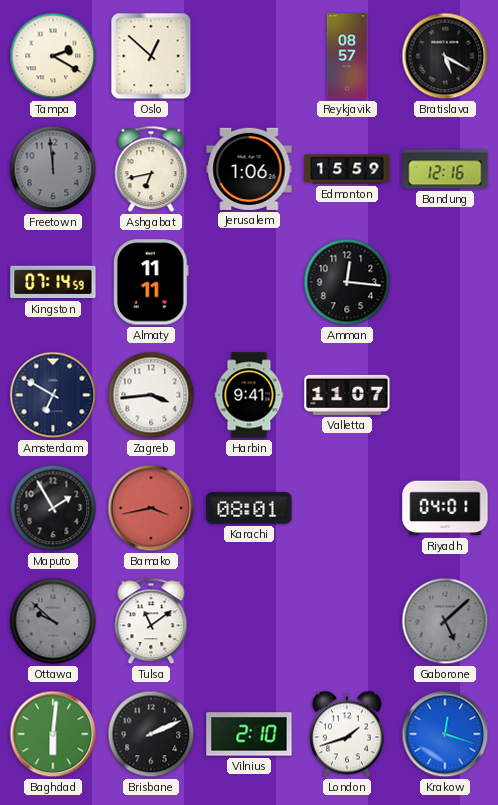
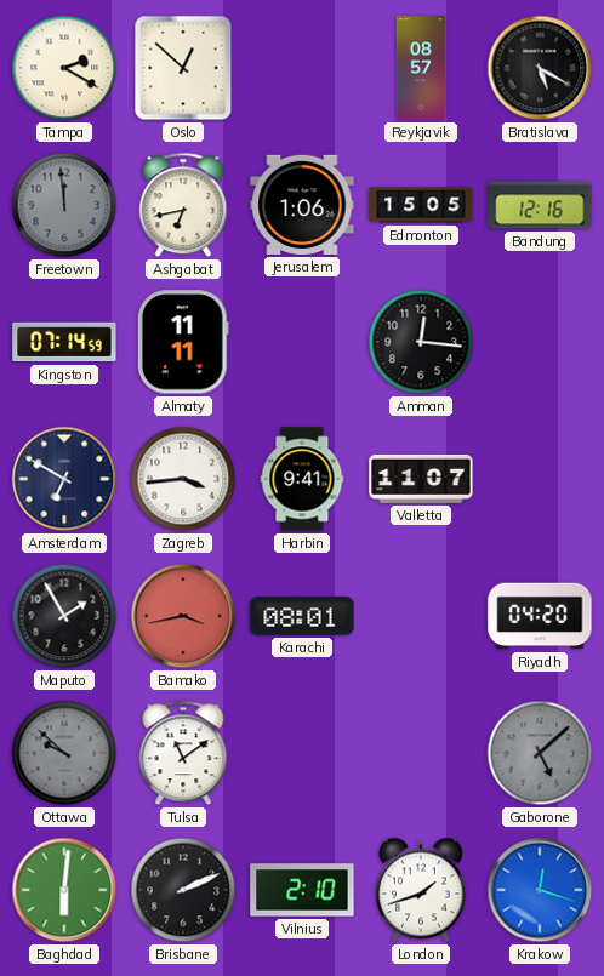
Edmonton: 15:59 -> 15:05
Riyadh: 04:01 -> 04:20
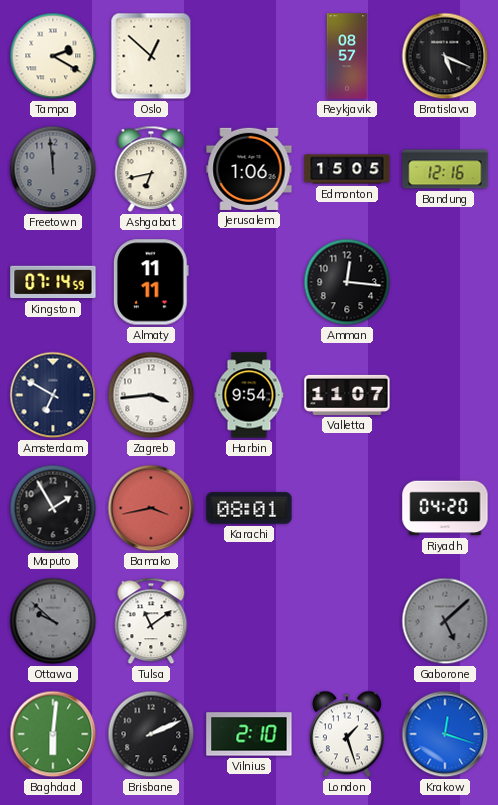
Bratislava: 5:20 -> 5:19
Harbin: 9:41 -> 9:54
London: 1:42 -> 1:27
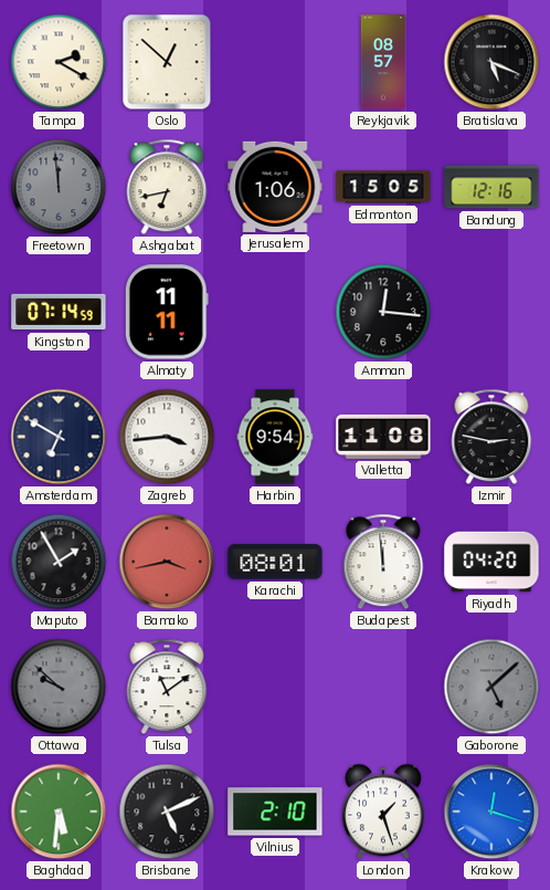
Valletta: 11:07 -> 11:08
Izmir: none -> 2:47
Budapest: none -> 11:59
Baghdad: 6:01 -> 5:31
Brisbane: 2:11 -> 5:11
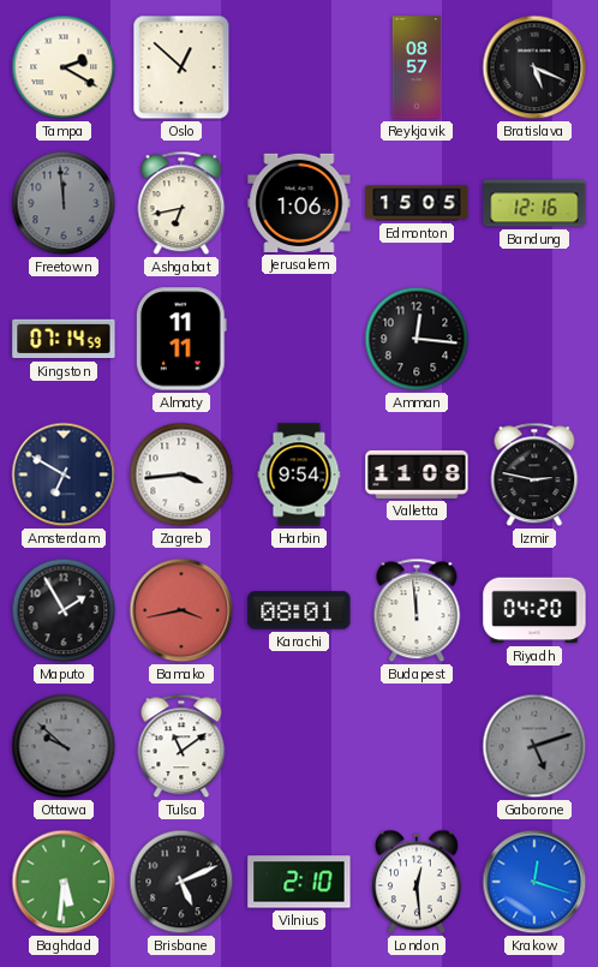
Gaborone: 5:08 -> 5:12
London: 1:27 -> 12:29
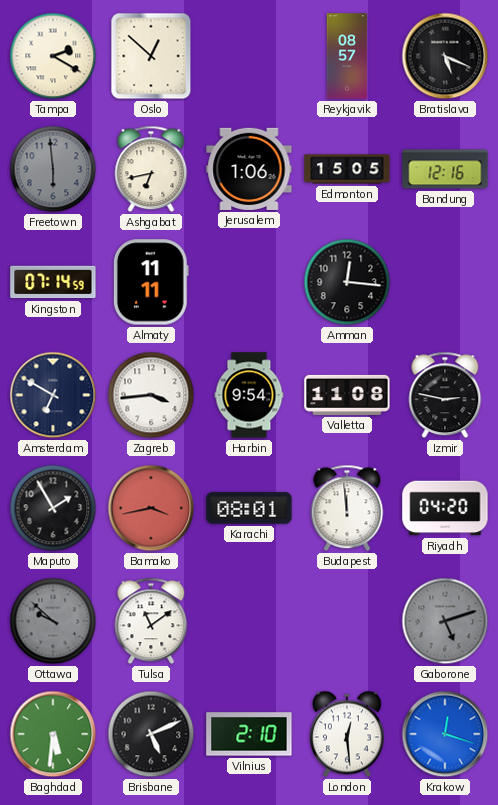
Freetown: 11:59 -> 5:59
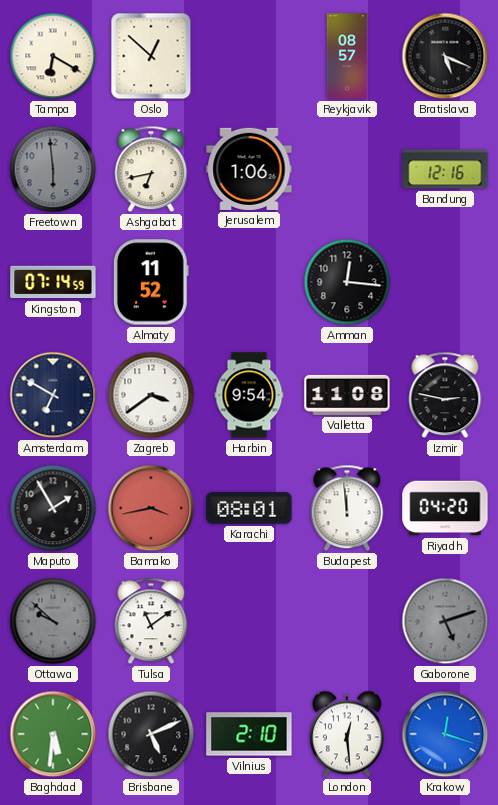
Tampa: 2:20 -> 6:20
Edmonton: 15:05 -> none
Almaty: 11:11 -> 11:52
Zagreb: 3:44 -> 3:39
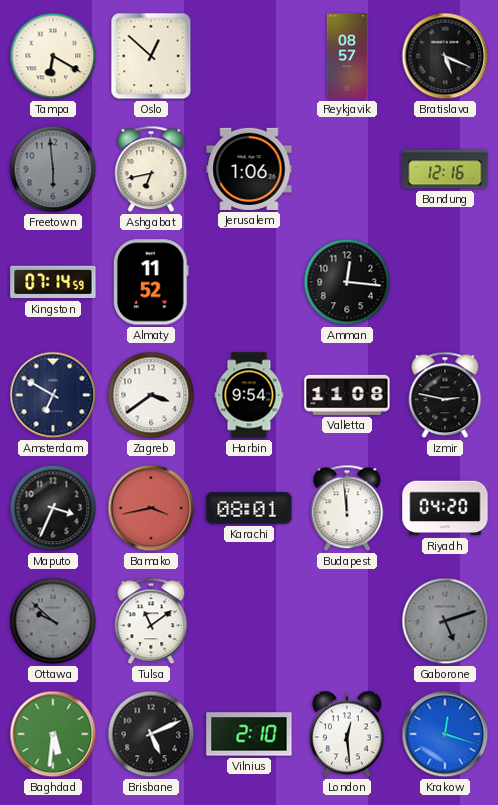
Maputo: 1:55 -> 3:34
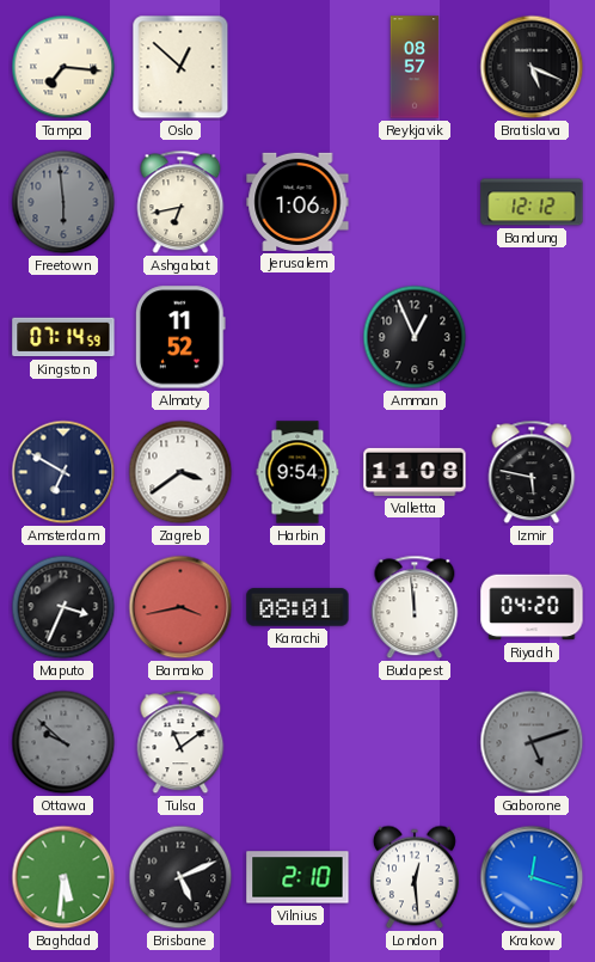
Tampa: 6:20 -> 7:16
Bandung: 12:16 -> 12:12
Amman: 12:16 -> 12:56
Izmir: 2:47 -> 5:47
